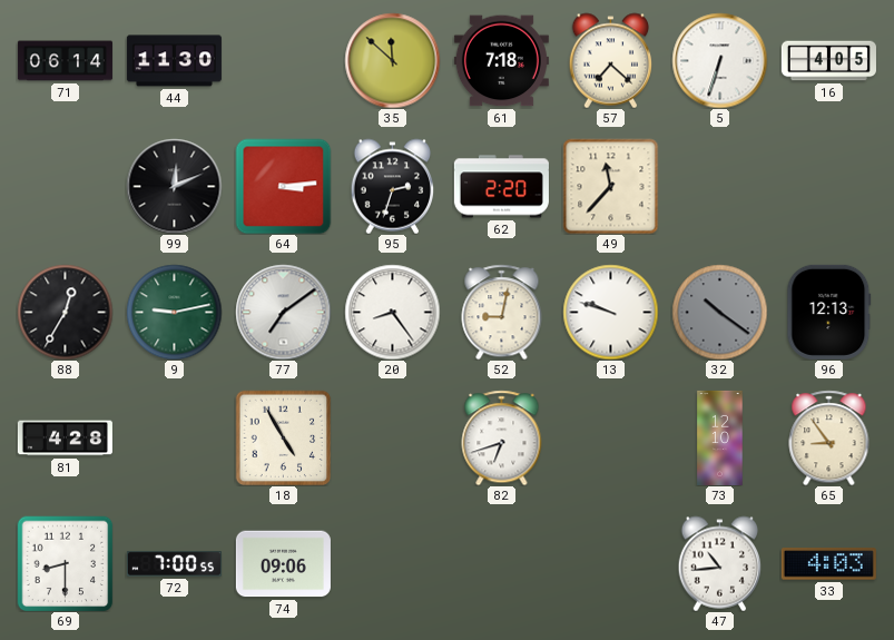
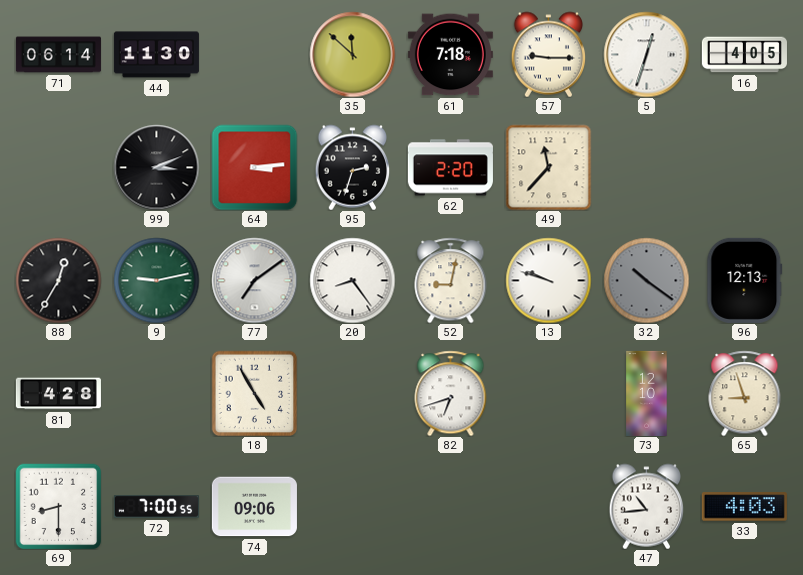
57: 7:22 -> 9:15
5: 6:33 -> 12:33
99: 12:11 -> 3:11
65: 8:54 -> 8:57
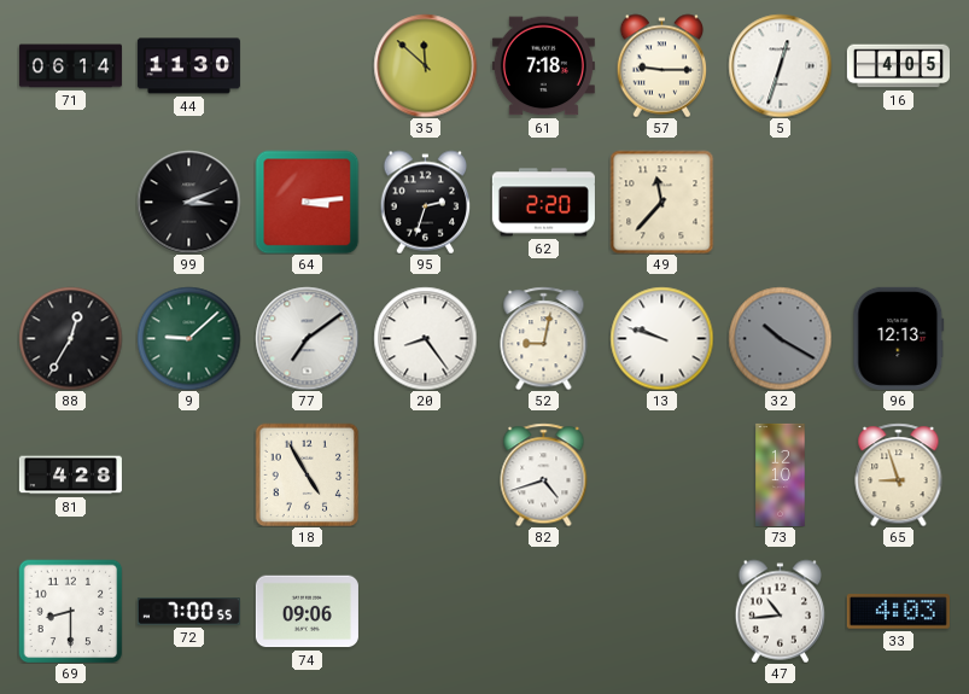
9: 9:13 -> 9:08
32: 10:21 -> 10:20
82: 6:42 -> 4:42
